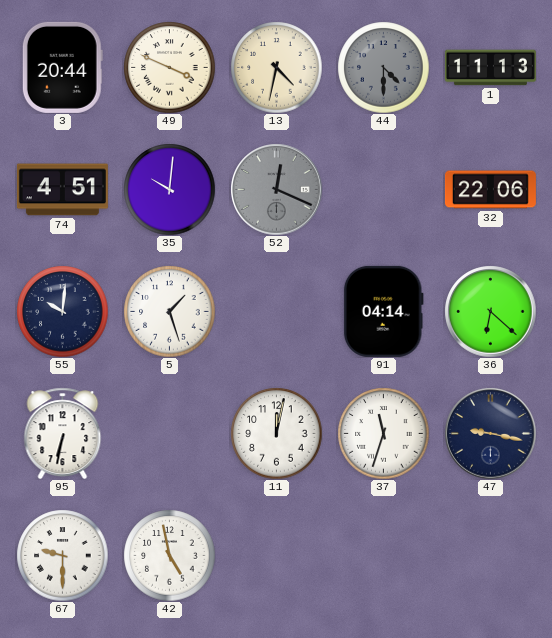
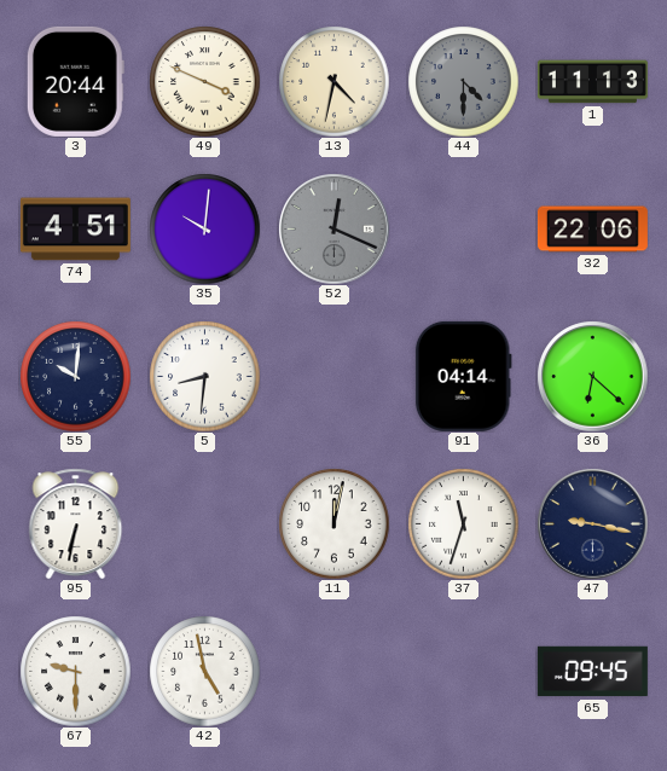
5: 1:27 -> 8:31
65: none -> 09:45
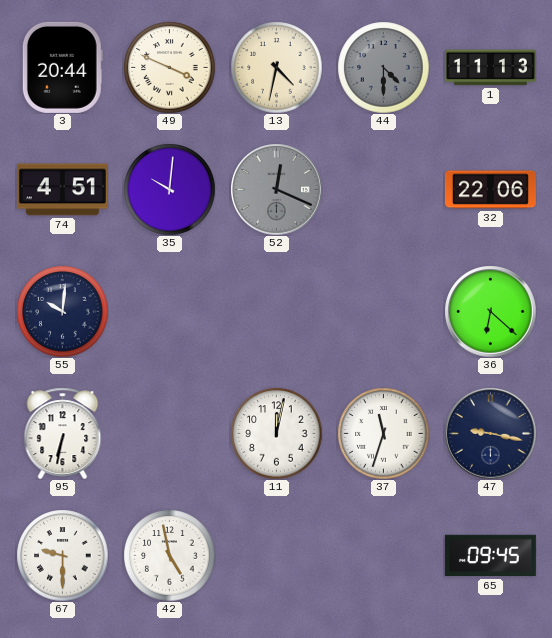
5: 8:31 -> none
91: 04:14 -> none
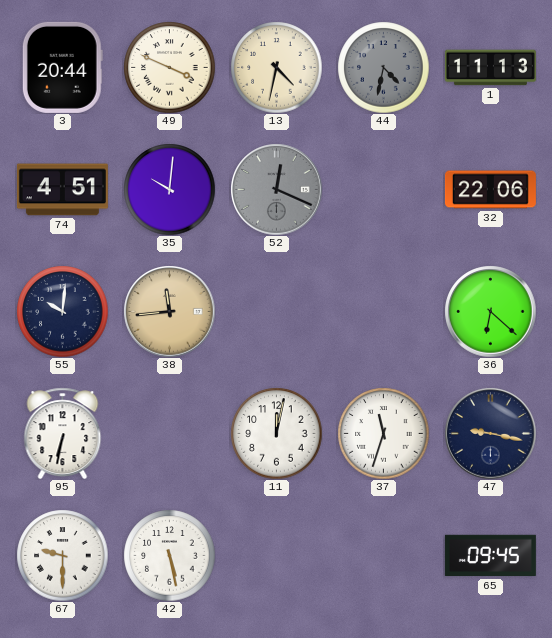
44: 4:30 -> 4:32
38: none -> 11:44
42: 4:58 -> 5:28
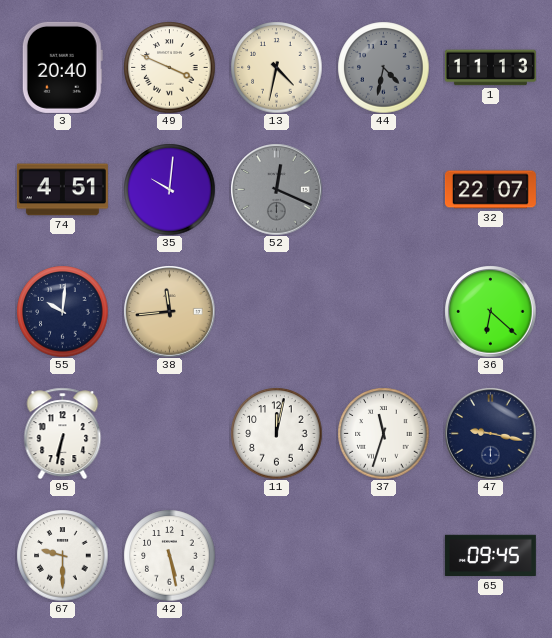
3: 20:44 -> 20:40
32: 22:06 -> 22:07
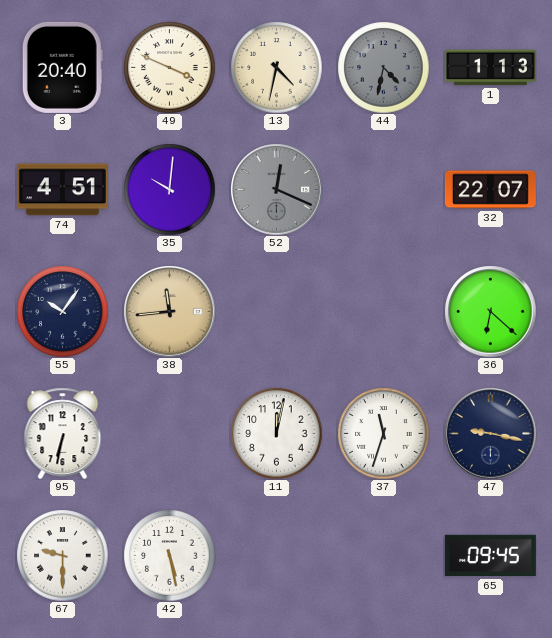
1: 11:13 -> 1:13
55: 10:01 -> 10:06
